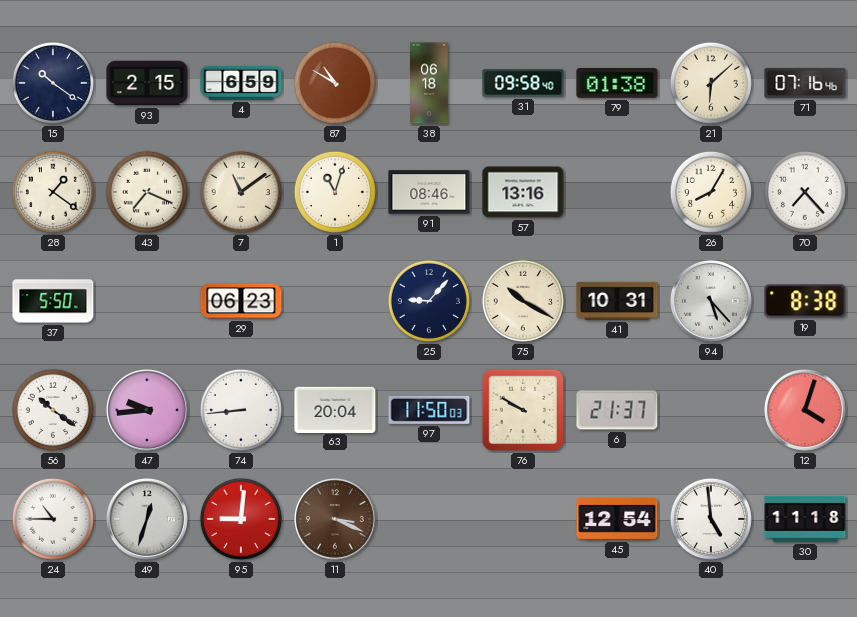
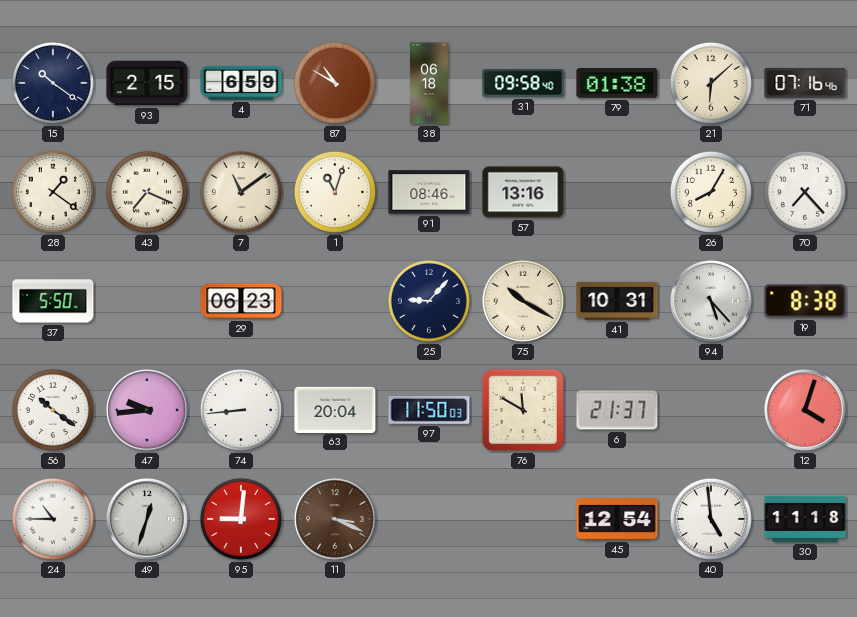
76: 9:50 -> 11:50
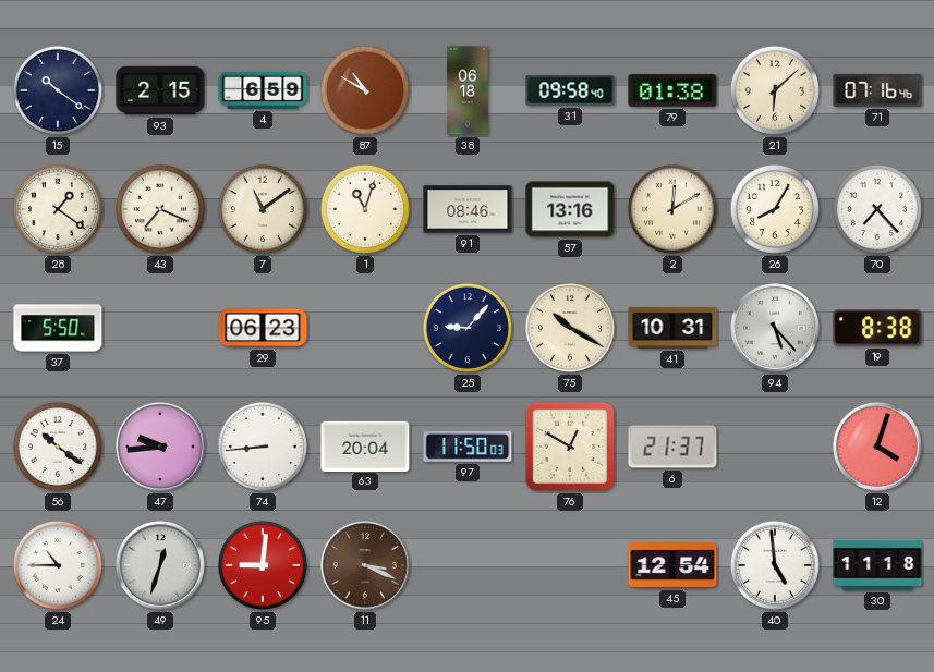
2: none -> 12:10
76: 11:50 -> 12:50
